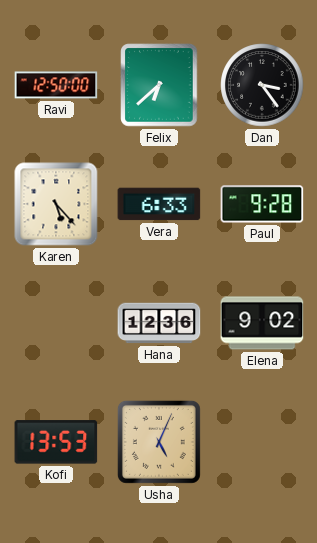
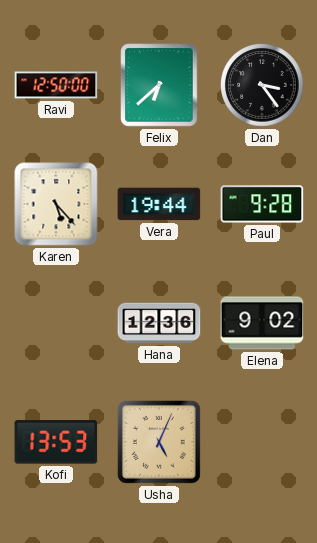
Vera: 6:33 -> 19:44
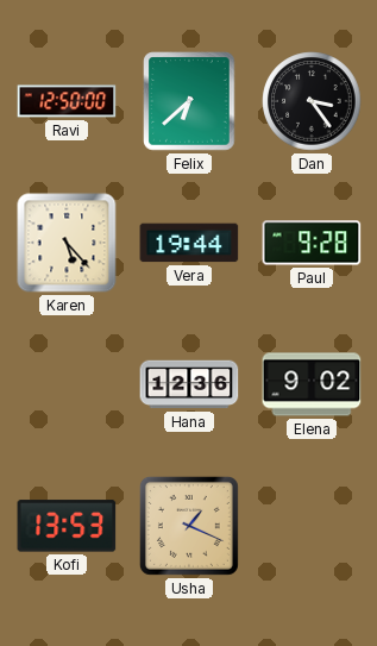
Usha: 5:04 -> 1:19
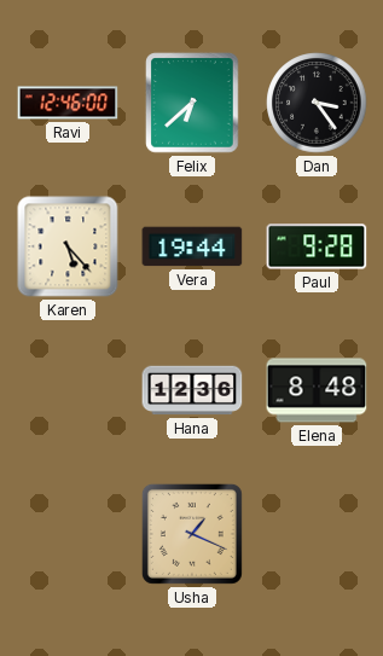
Ravi: 12:50 -> 12:46
Elena: 9:02 -> 8:48
Kofi: 13:53 -> none
